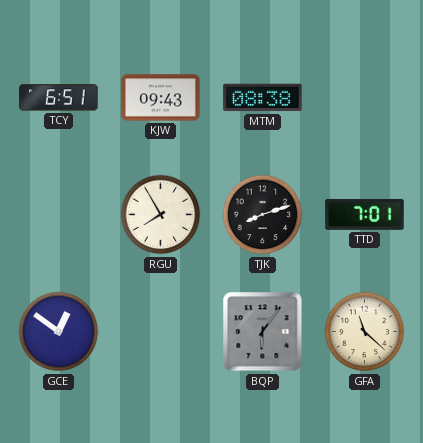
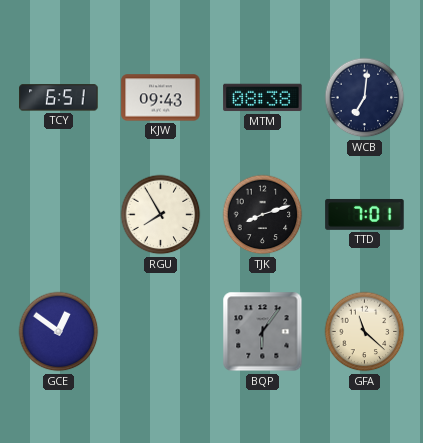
WCB: none -> 7:01
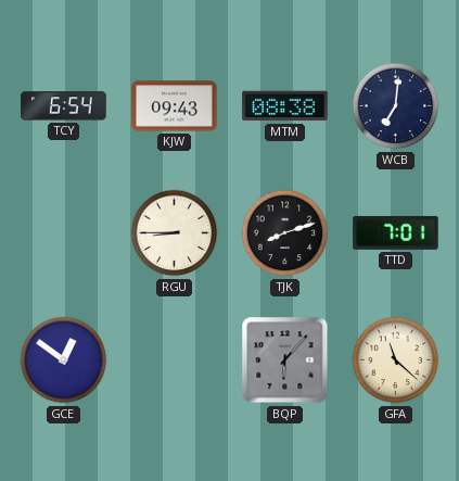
TCY: 6:51 -> 6:54
RGU: 7:55 -> 8:45
BQP: 6:06 -> 6:07
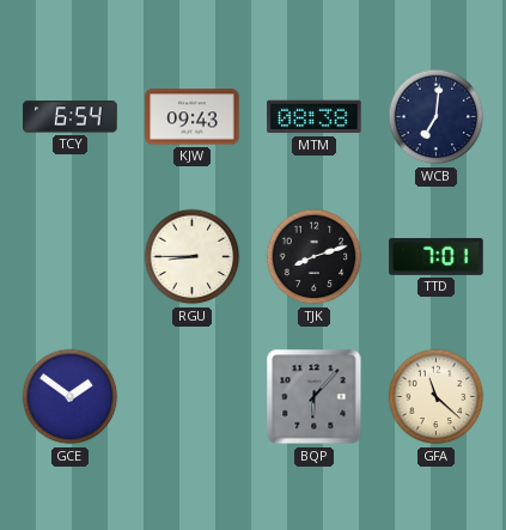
GCE: 12:51 -> 1:51
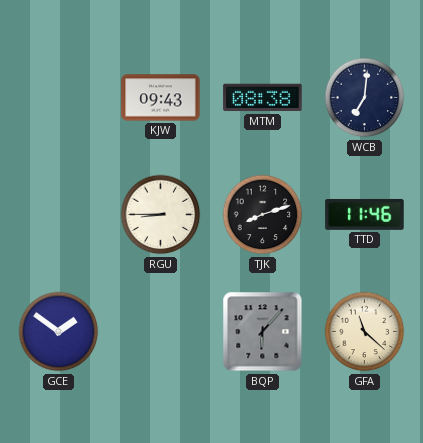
TCY: 6:54 -> none
TTD: 7:01 -> 11:46
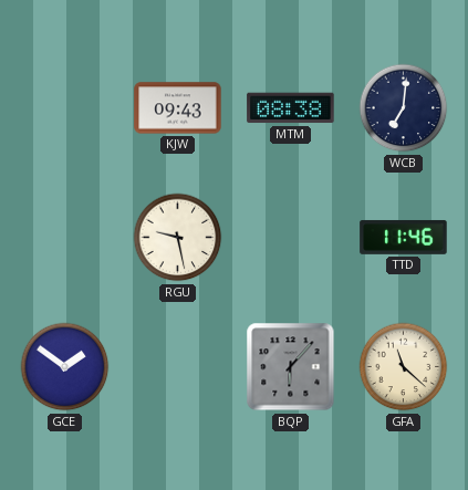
RGU: 8:45 -> 9:28
TJK: 8:12 -> none
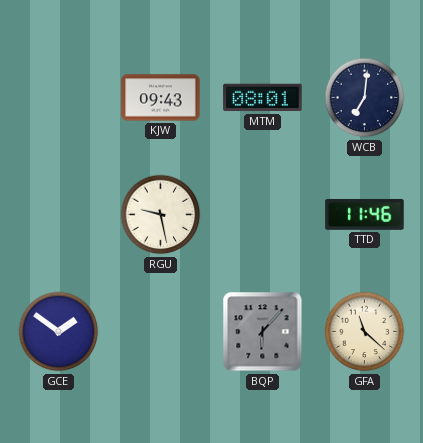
MTM: 08:38 -> 08:01
